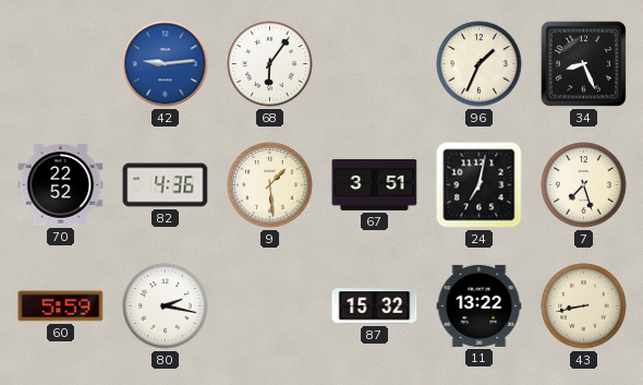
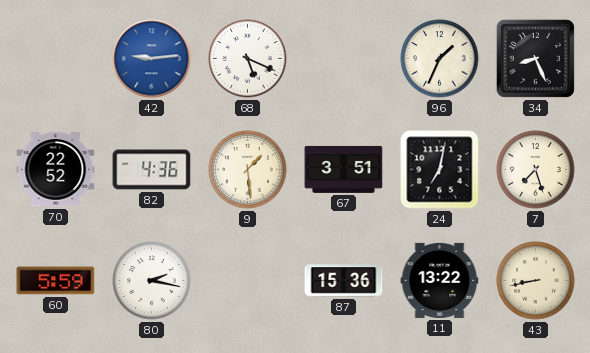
68: 6:06 -> 5:19
87: 15:32 -> 15:36
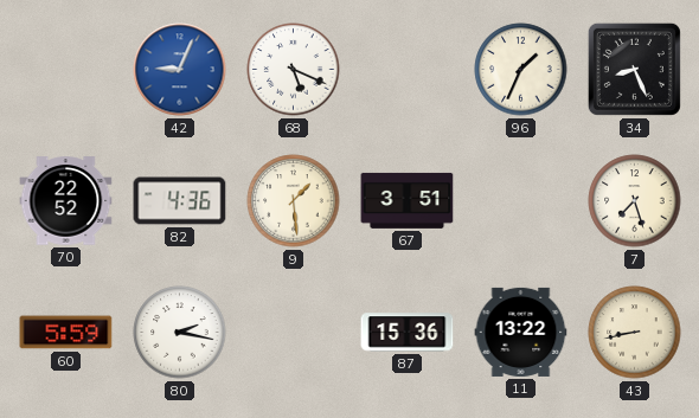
42: 9:14 -> 9:04
24: 7:02 -> none
